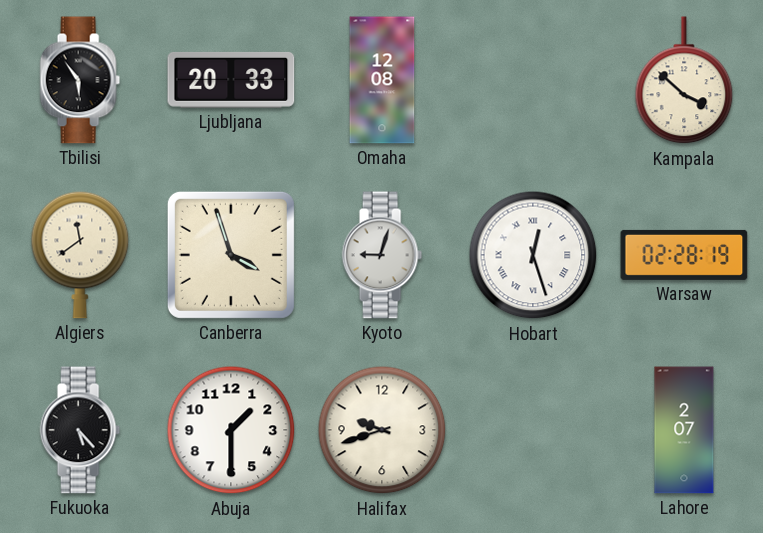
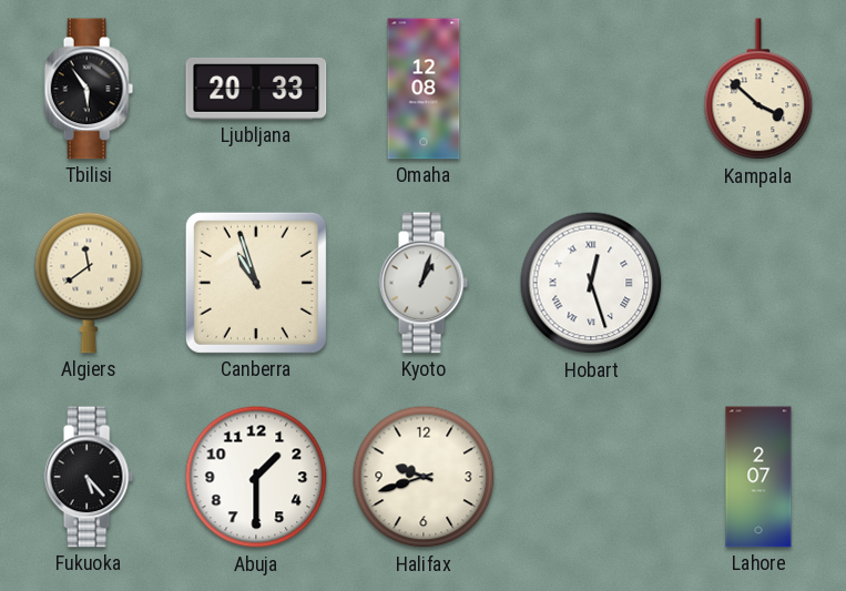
Canberra: 3:57 -> 10:57
Kyoto: 9:03 -> 1:03
Warsaw: 02:28 -> none
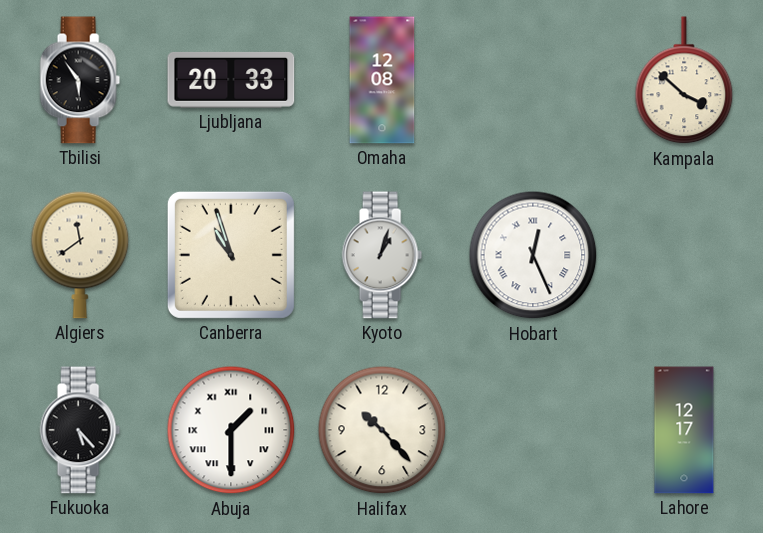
Hobart: 12:27 -> 12:26
Abuja numerals: Arabic -> Roman
Halifax: 9:42 -> 10:23
Lahore: 2:07 -> 12:17
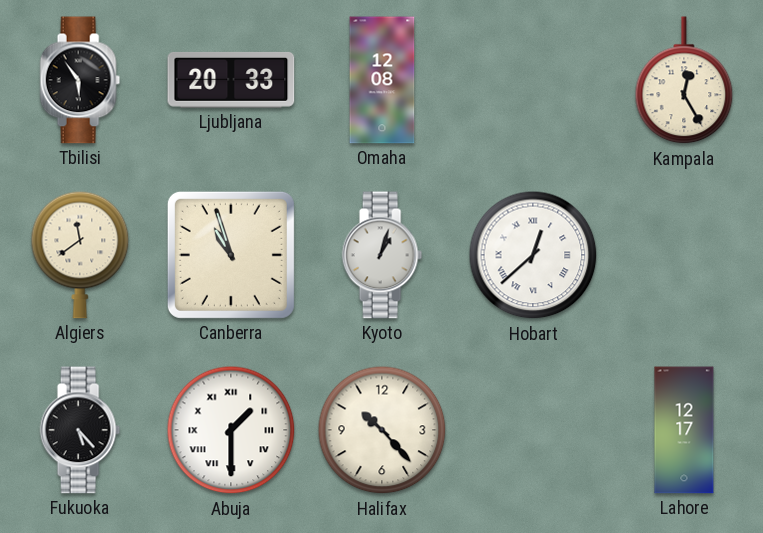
Kampala: 3:52 -> 12:25
Hobart: 12:26 -> 12:38
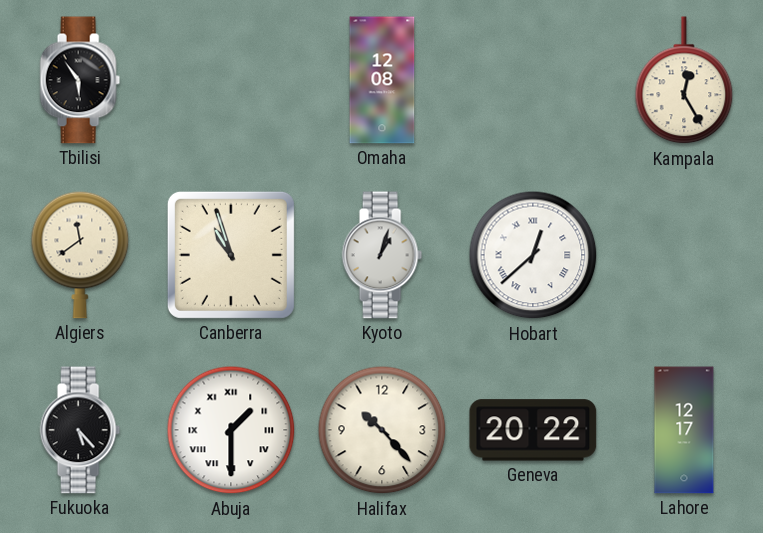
Ljubljana: 20:33 -> none
Geneva: none -> 20:22
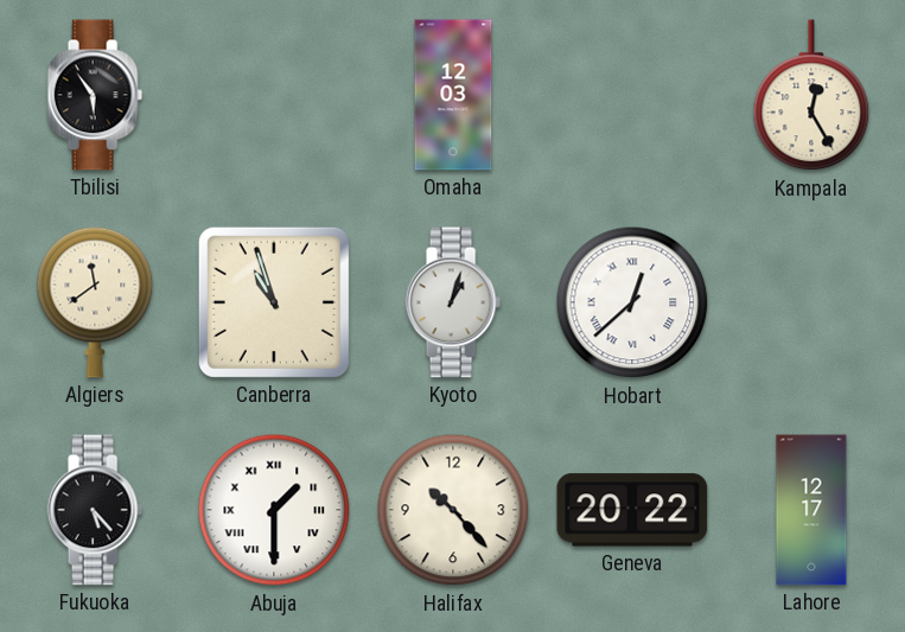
Omaha: 12:08 -> 12:03
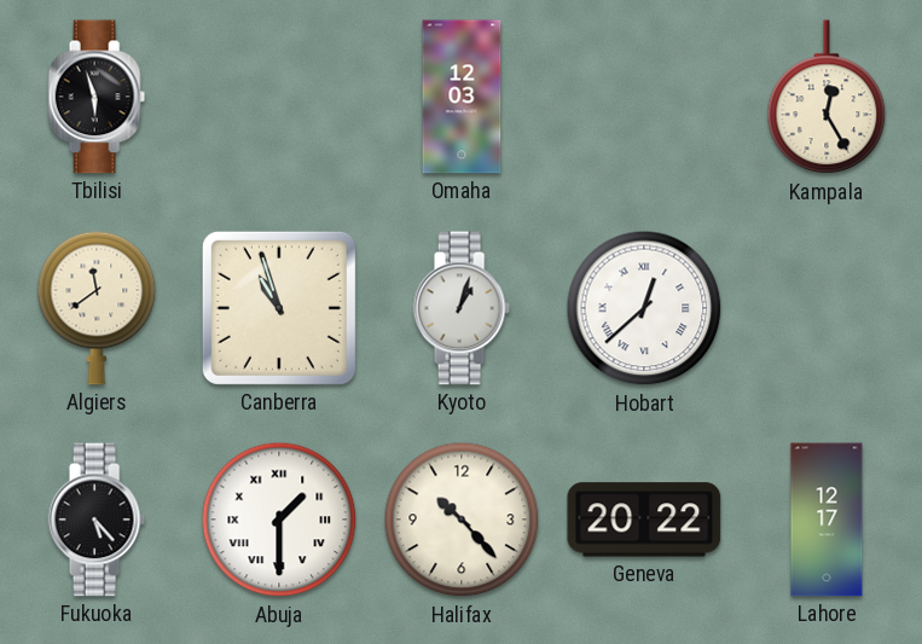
Tbilisi: 5:54 -> 5:57
